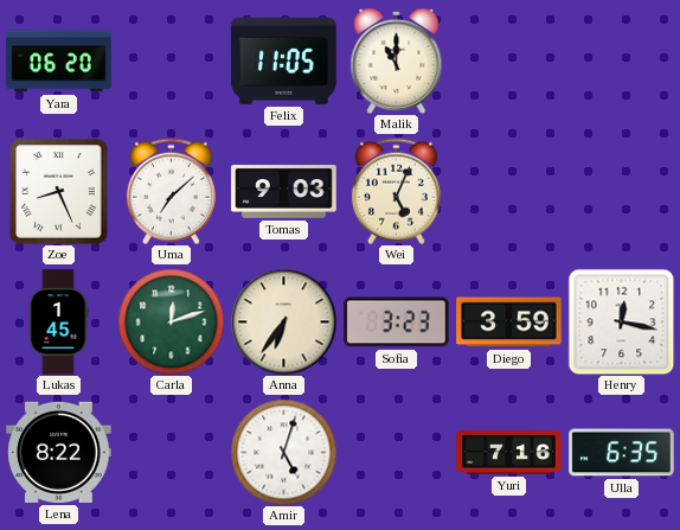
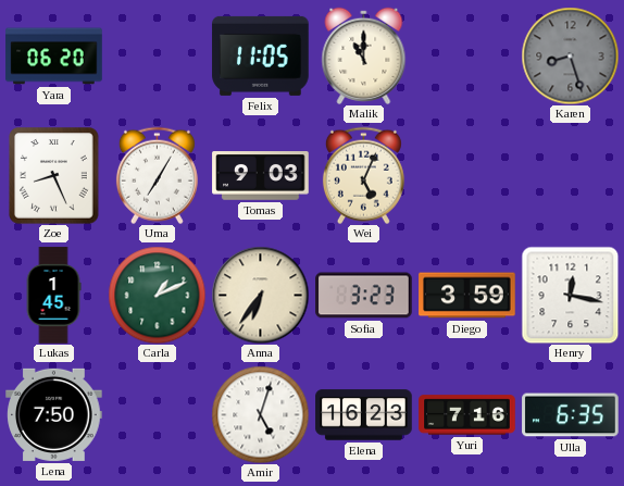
Karen: none -> 8:27
Uma: 7:08 -> 7:05
Carla: 12:12 -> 1:11
Lena: 8:22 -> 7:50
Elena: none -> 16:23
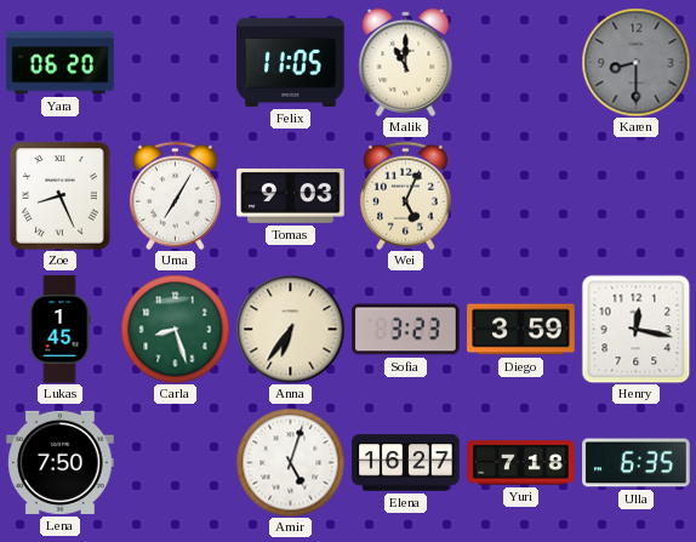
Karen: 8:27 -> 8:30
Carla: 1:11 -> 8:27
Elena: 16:23 -> 16:27
Yuri: 7:16 -> 7:18
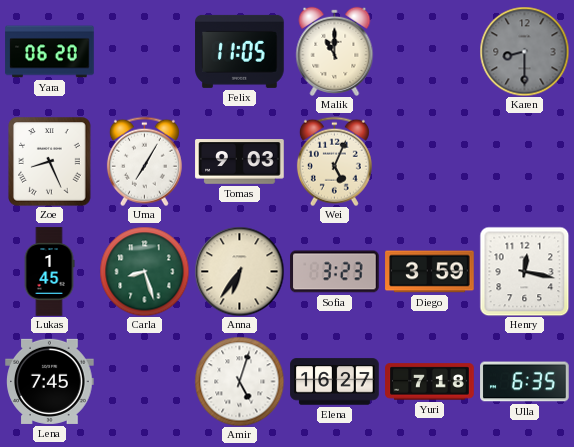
Lena: 7:50 -> 7:45
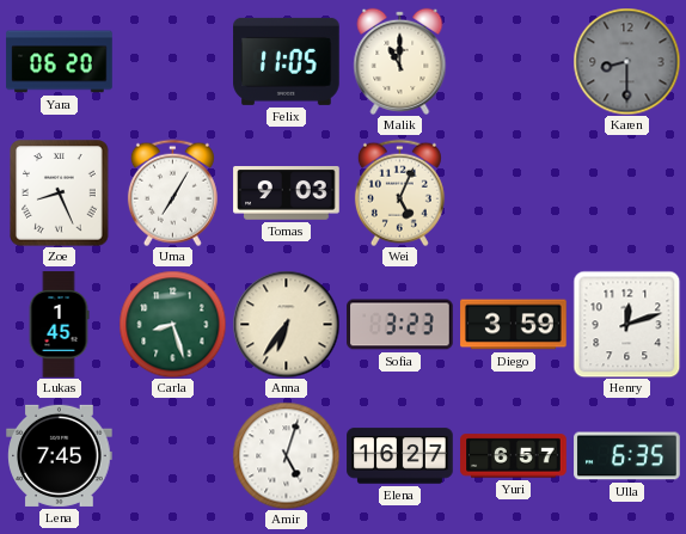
Henry: 12:17 -> 12:12
Yuri: 7:18 -> 6:57
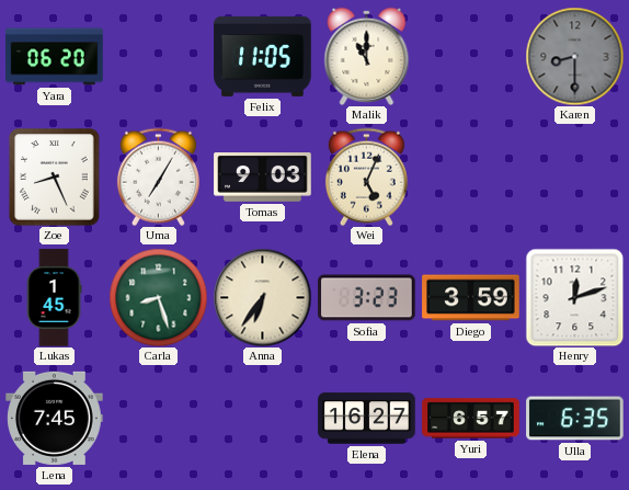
Amir: 5:03 -> none
